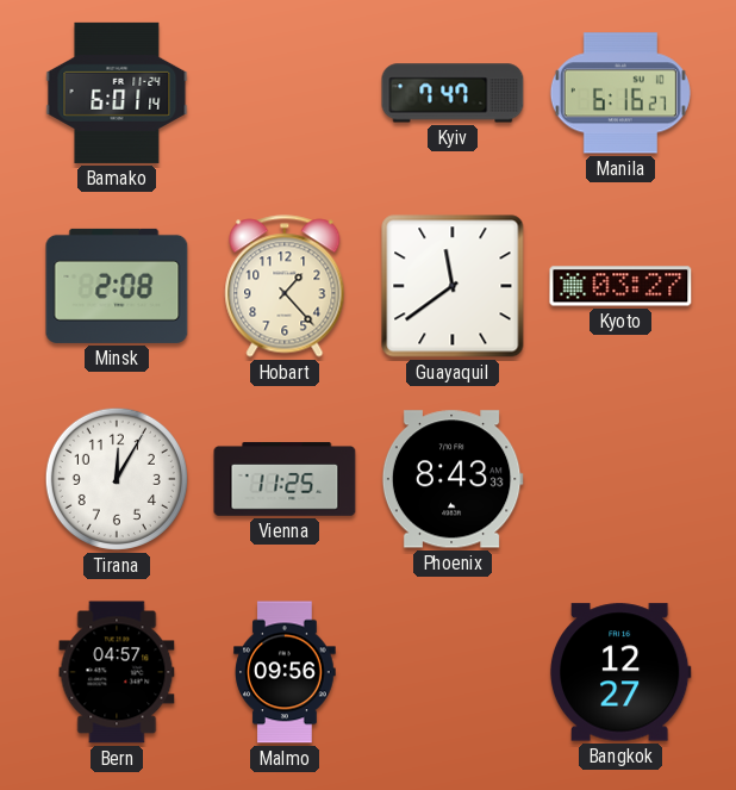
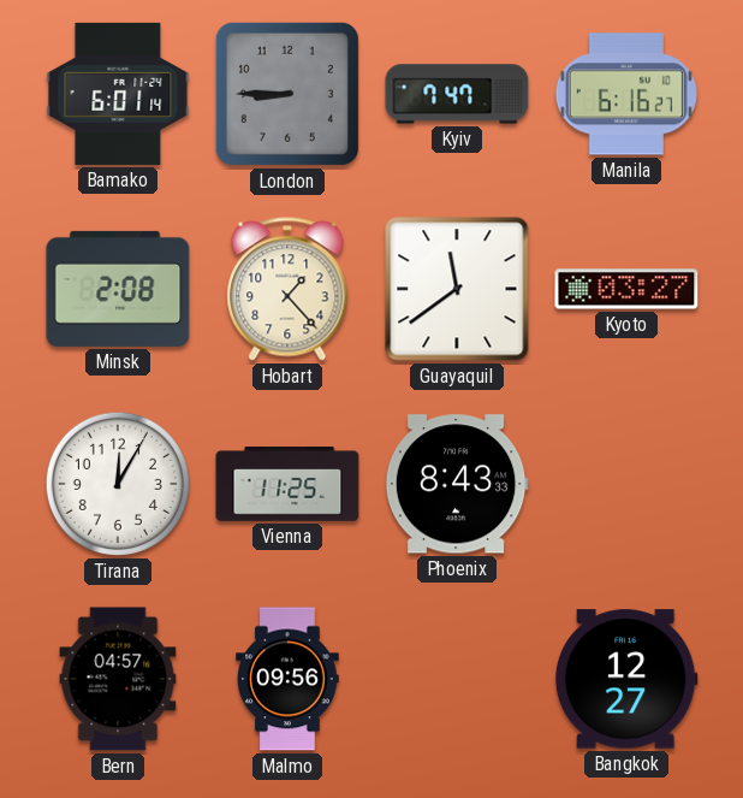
London: none -> 8:45
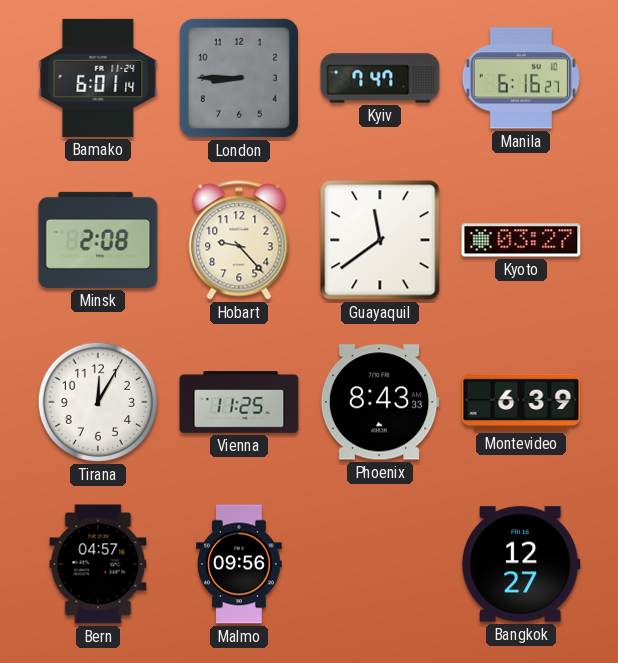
Hobart: 1:23 -> 9:23
Montevideo: none -> 6:39
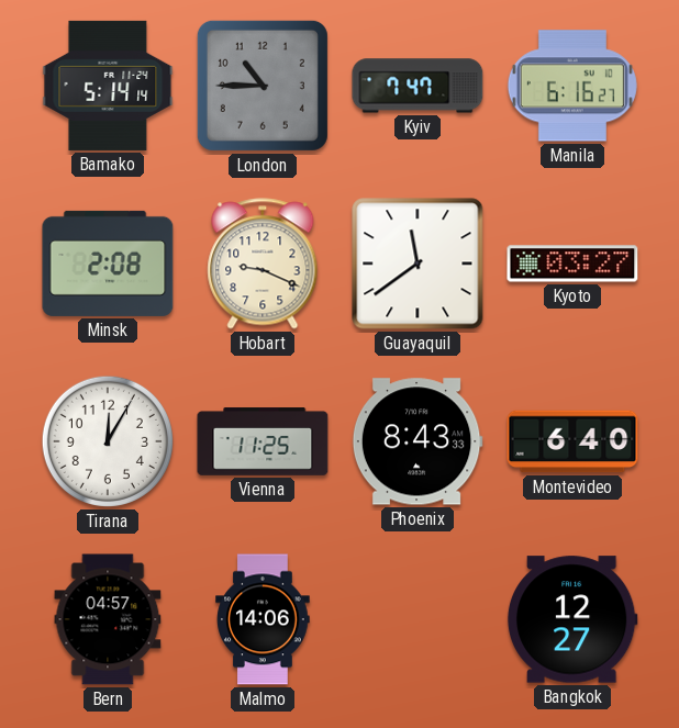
Bamako: 6:01 -> 5:14
London: 8:45 -> 10:45
Hobart: 9:23 -> 9:19
Montevideo: 6:39 -> 6:40
Malmo: 09:56 -> 14:06
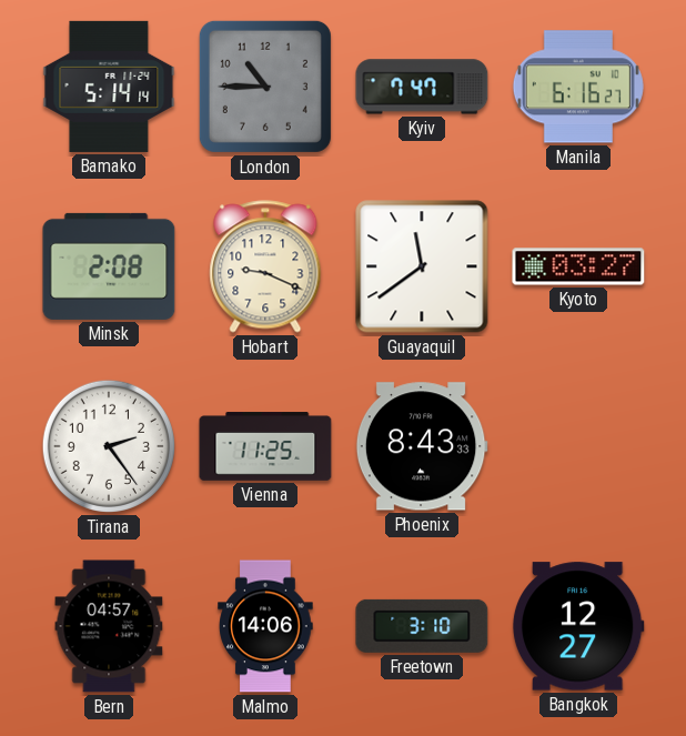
Tirana: 12:05 -> 2:24
Montevideo: 6:40 -> none
Freetown: none -> 3:10
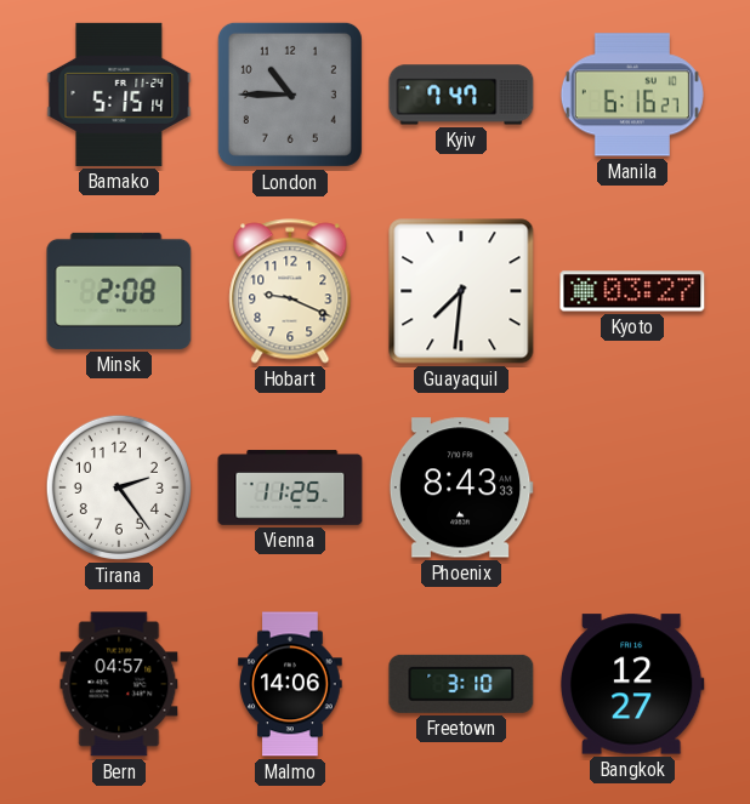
Bamako: 5:14 -> 5:15
Guayaquil: 11:39 -> 7:31
